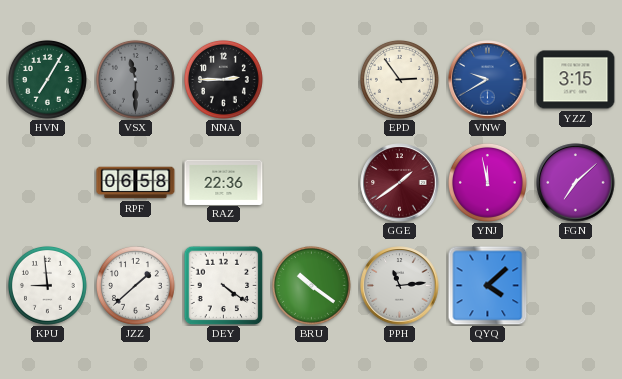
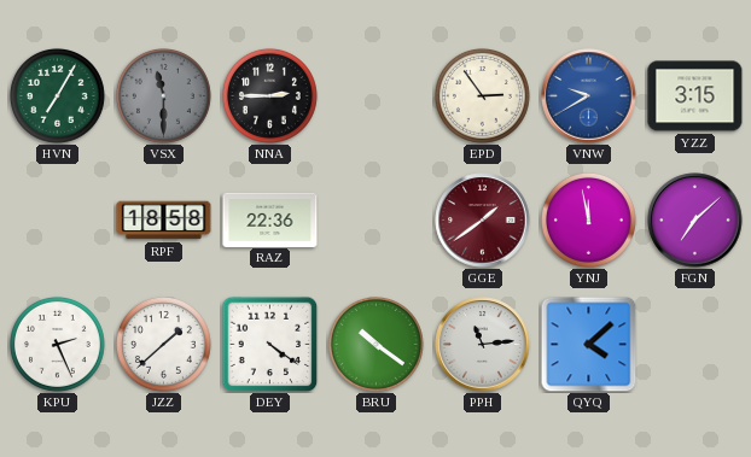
RPF: 06:58 -> 18:58
KPU: 8:59 -> 2:26
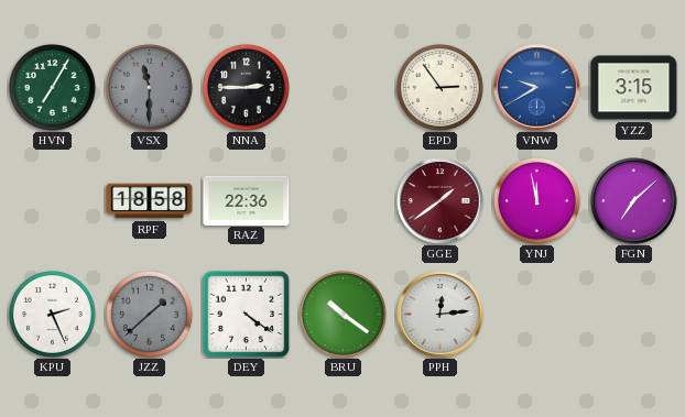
JZZ dial: white -> grey
PPH: 11:14 -> 12:14
QYQ: 4:08 -> none
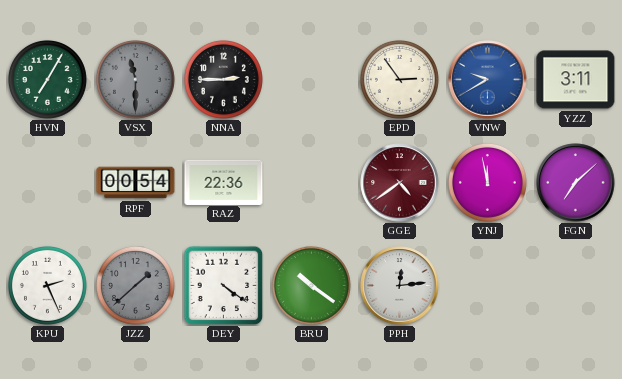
YZZ: 3:15 -> 3:11
RPF: 18:58 -> 00:54
GGE: 1:39 -> 4:39
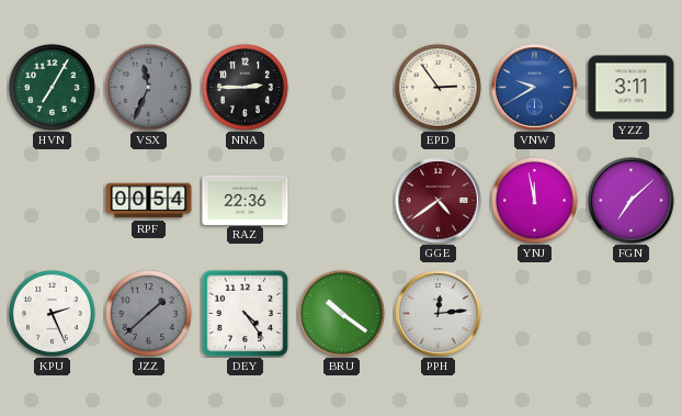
VSX: 11:30 -> 11:34
DEY: 4:21 -> 4:24
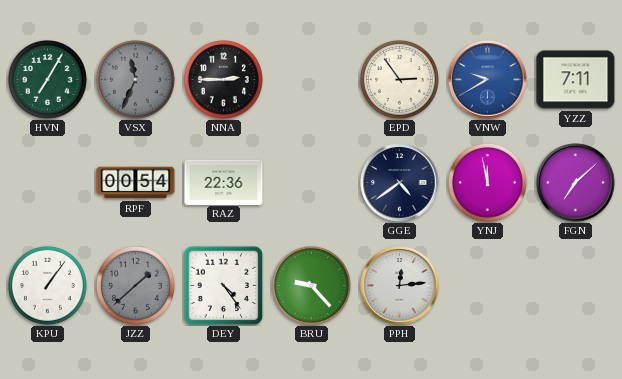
YZZ: 3:11 -> 7:11
GGE dial: burgundy -> navy
KPU: 2:26 -> 1:06
BRU: 10:21 -> 9:23
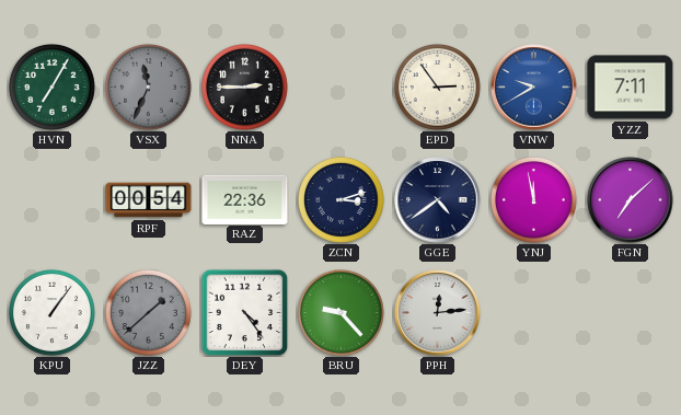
ZCN: none -> 3:12
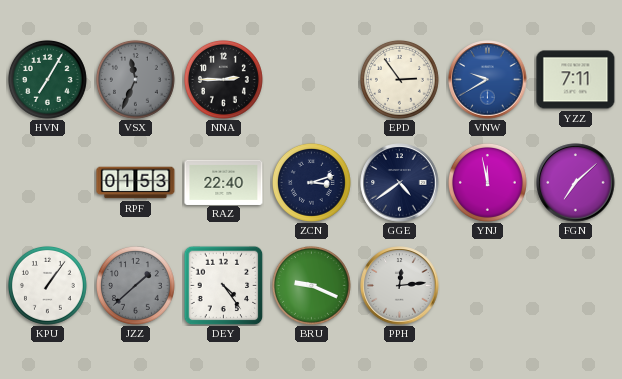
RPF: 00:54 -> 01:53
RAZ: 22:36 -> 22:40
BRU: 9:23 -> 9:19
